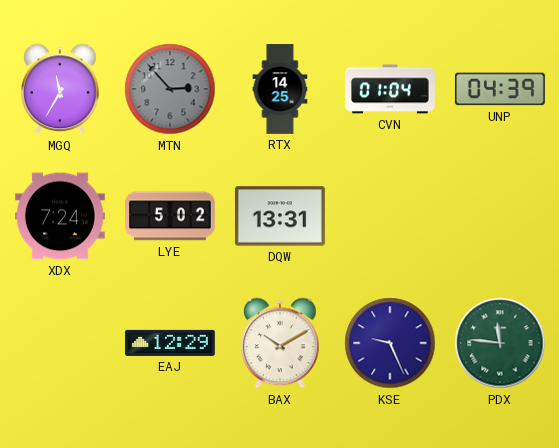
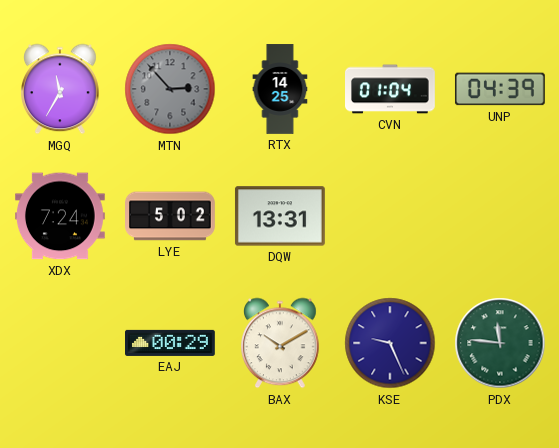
EAJ: 12:29 -> 00:29
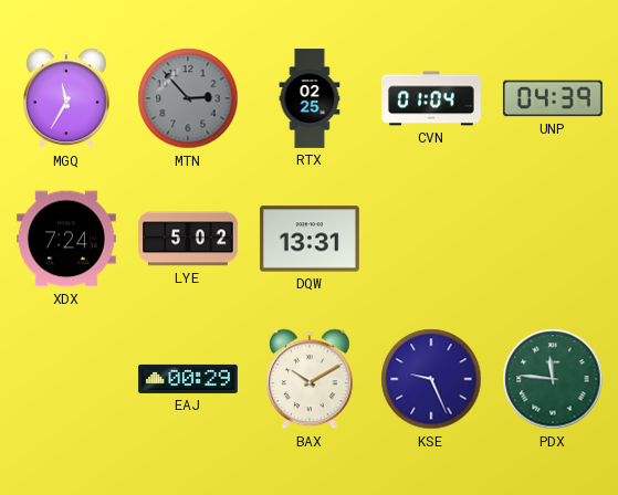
RTX: 14:25 -> 02:25
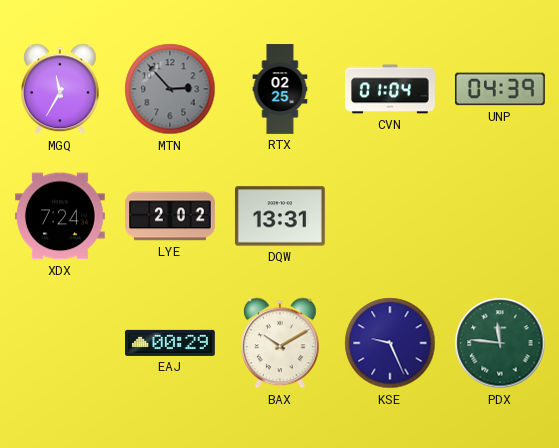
LYE: 5:02 -> 2:02
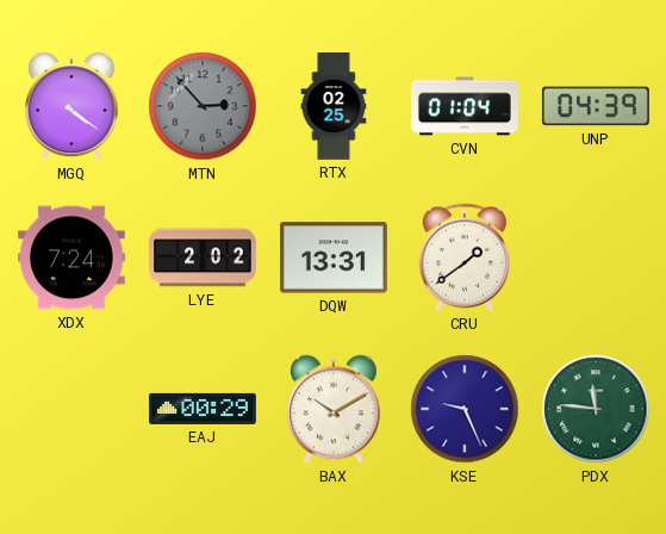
MGQ: 11:35 -> 4:21
CRU: none -> 1:39
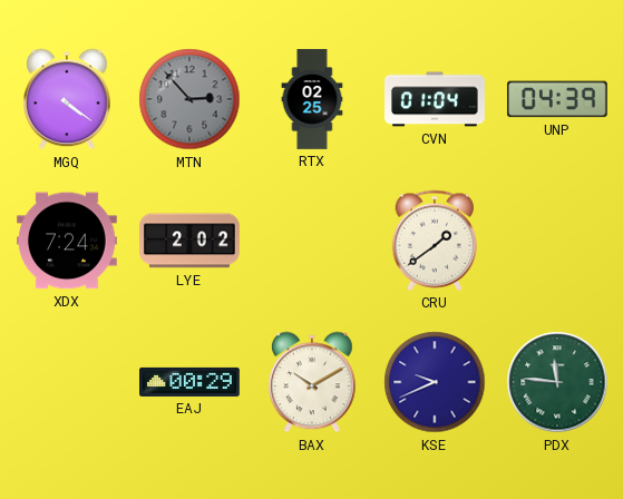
DQW: 13:31 -> none
KSE: 9:26 -> 9:41
